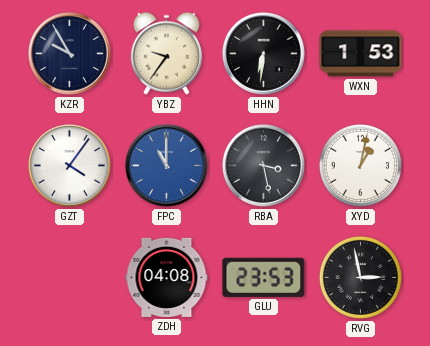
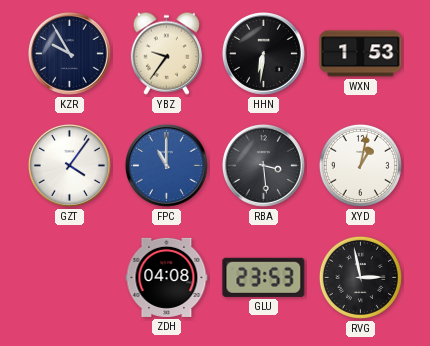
RBA: 3:28 -> 3:29
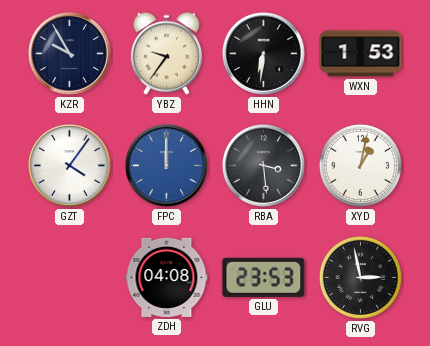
FPC: 11:00 -> 12:00
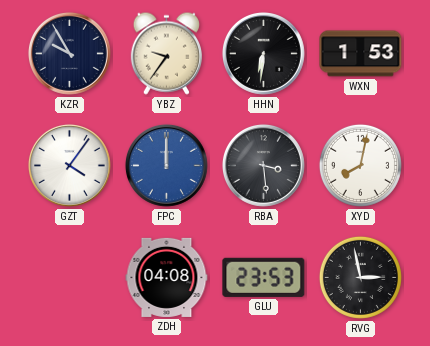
XYD: 1:02 -> 8:02
